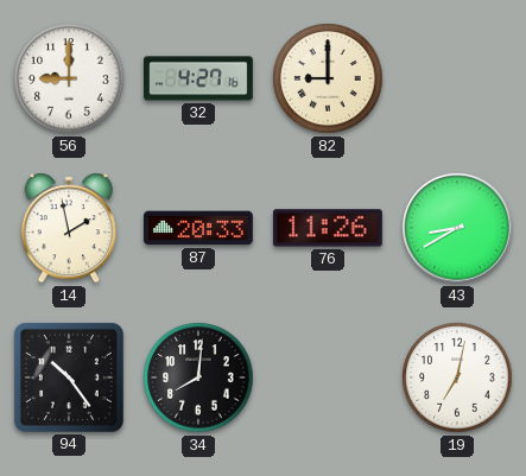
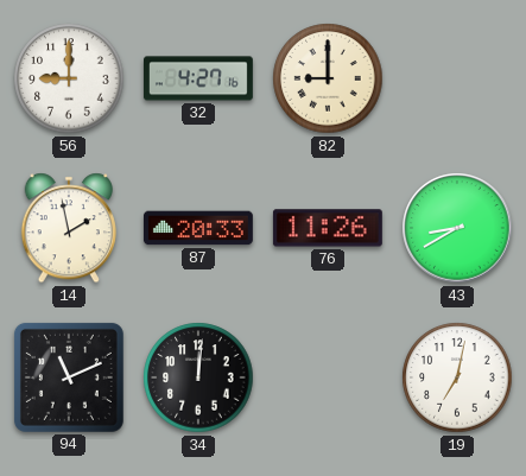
94: 10:24 -> 11:11
34: 8:01 -> 12:01
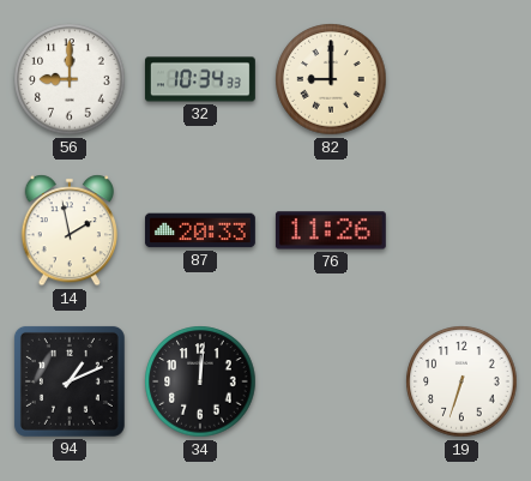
32: 4:27 -> 10:34
43: 8:40 -> none
94: 11:11 -> 1:11
19: 7:02 -> 6:33
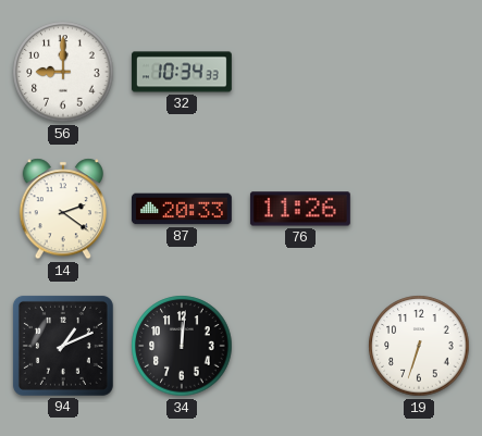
82: 9:00 -> none
14: 1:58 -> 2:21
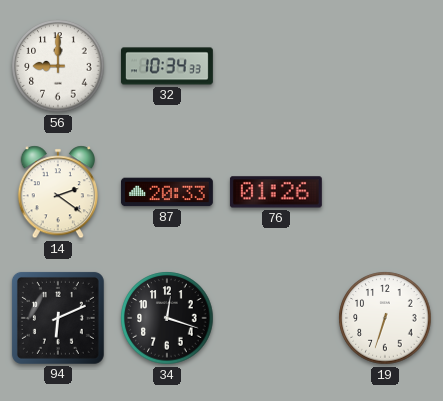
76: 11:26 -> 01:26
94: 1:11 -> 6:11
34: 12:01 -> 12:18
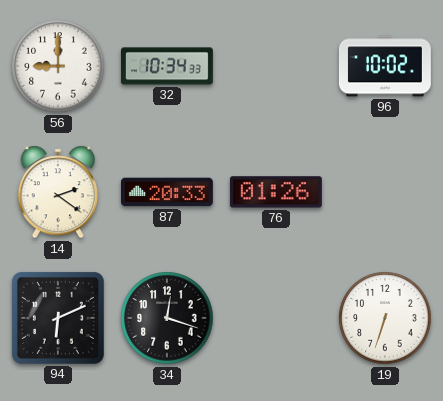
96: none -> 10:02
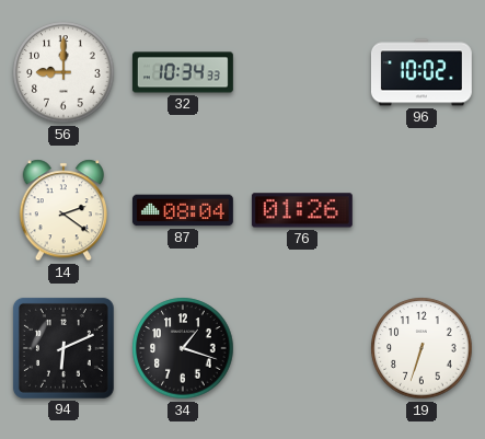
87: 20:33 -> 08:04
34: 12:18 -> 1:18
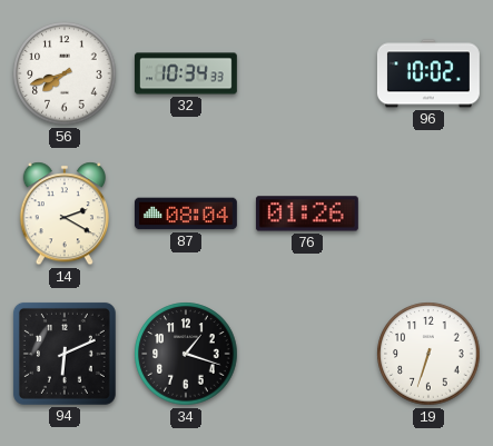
56: 9:00 -> 7:42
14: 2:21 -> 2:20
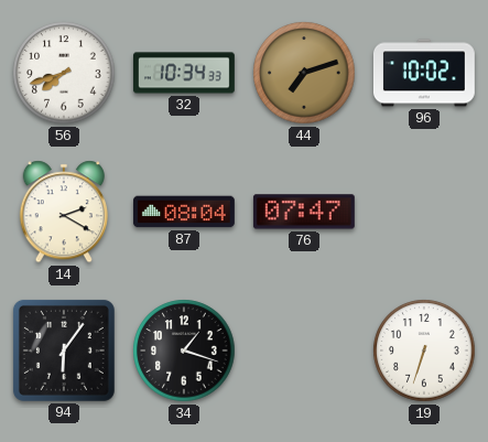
44: none -> 7:12
76: 01:26 -> 07:47
94: 6:11 -> 6:06
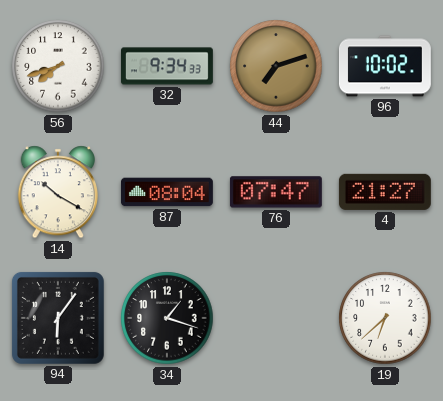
32: 10:34 -> 9:34
14: 2:20 -> 10:20
4: none -> 21:27
19: 6:33 -> 6:38
